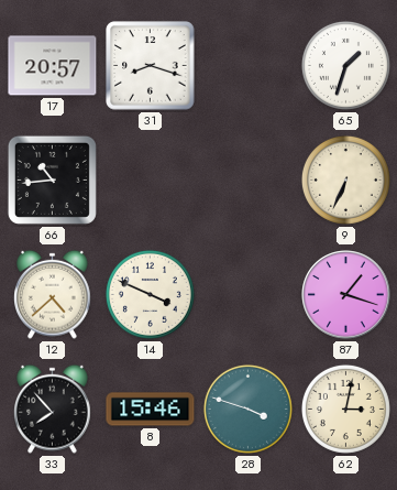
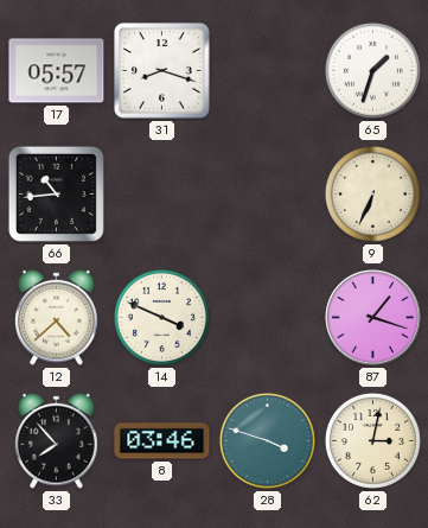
17: 20:57 -> 05:57
8: 15:46 -> 03:46
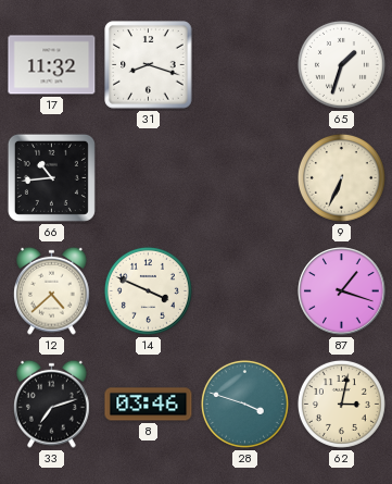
17: 05:57 -> 11:32
33: 7:53 -> 7:12
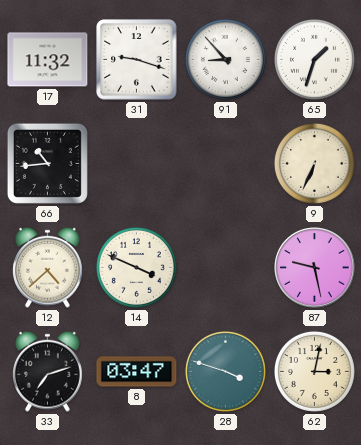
31: 8:18 -> 9:18
91: none -> 8:53
87: 1:18 -> 9:28
8: 03:46 -> 03:47
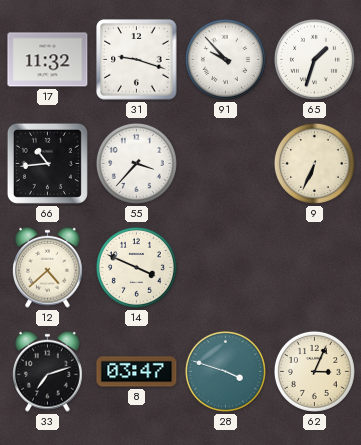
91: 8:53 -> 9:53
55: none -> 3:37
87: 9:28 -> none
62: 3:02 -> 3:04
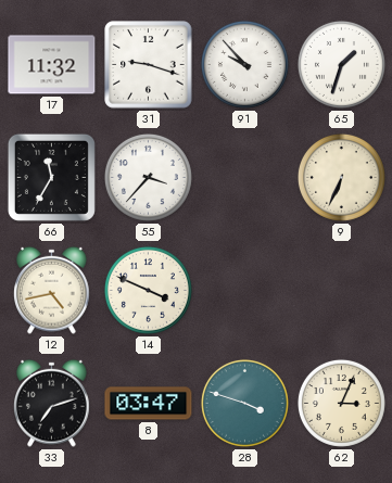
66: 10:44 -> 11:35
12: 4:38 -> 4:43
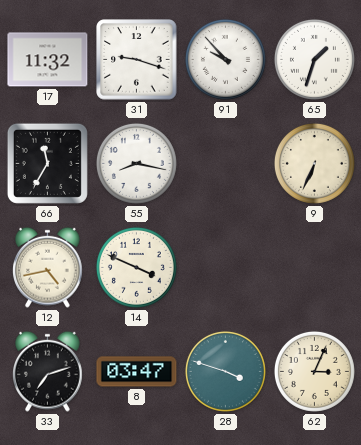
55: 3:37 -> 8:17
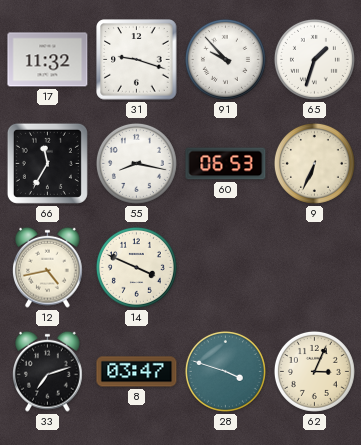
60: none -> 06:53
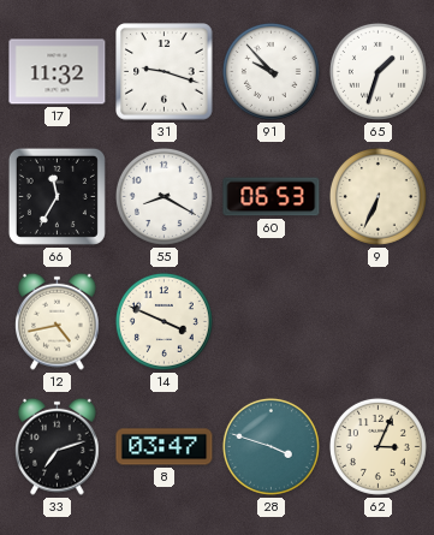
55: 8:17 -> 8:20
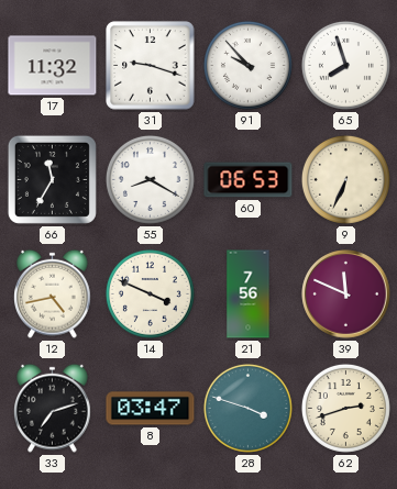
65: 1:33 -> 7:57
21: none -> 7:56
39: none -> 11:49
62: 3:04 -> 2:42
